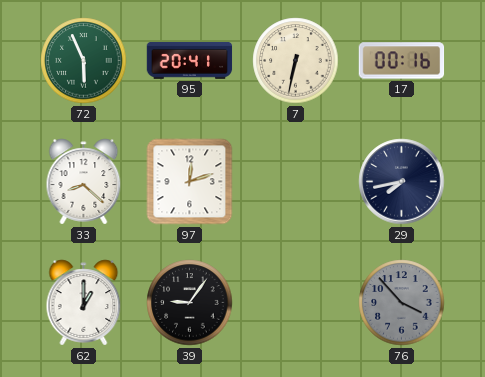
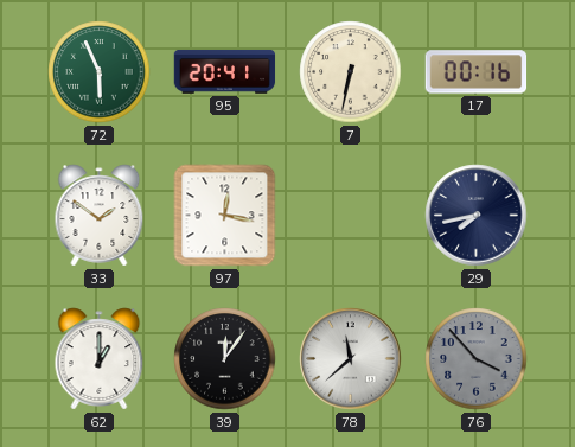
33: 8:22 -> 1:51
97: 12:12 -> 12:17
39: 9:06 -> 12:06
78: none -> 11:38
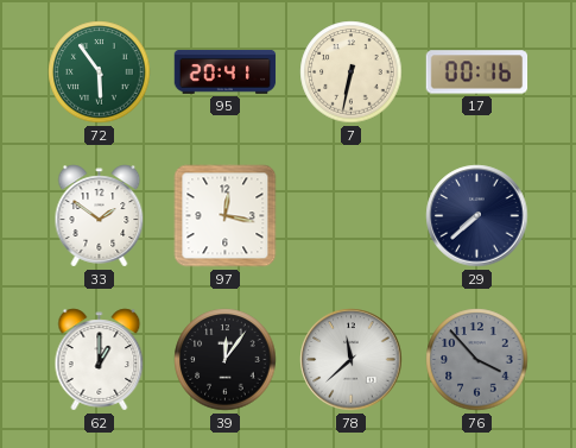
72: 5:56 -> 5:54
29: 7:43 -> 7:38
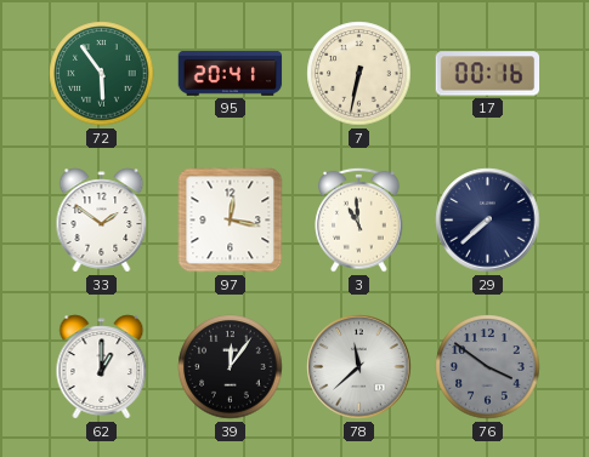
3: none -> 10:59
76: 3:53 -> 3:51
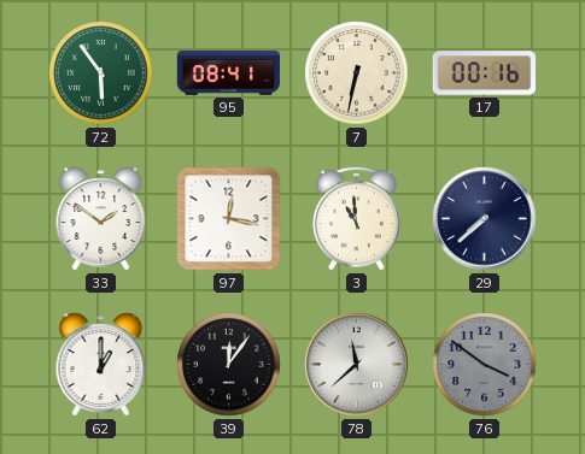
95: 20:41 -> 08:41
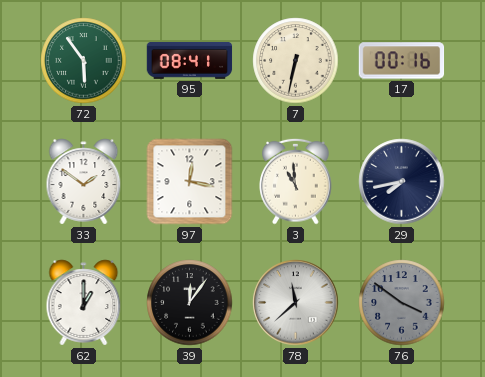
29: 7:38 -> 7:43
